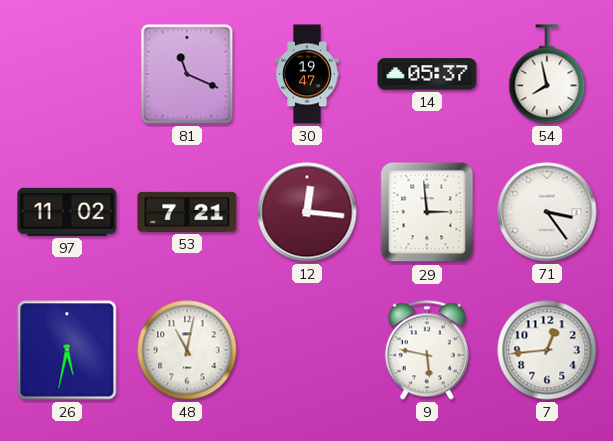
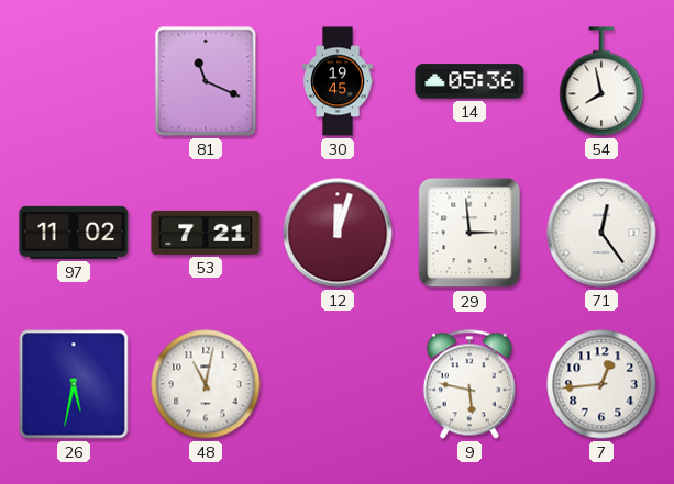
30: 19:47 -> 19:45
14: 05:37 -> 05:36
12: 12:16 -> 12:03
71: 3:24 -> 12:24
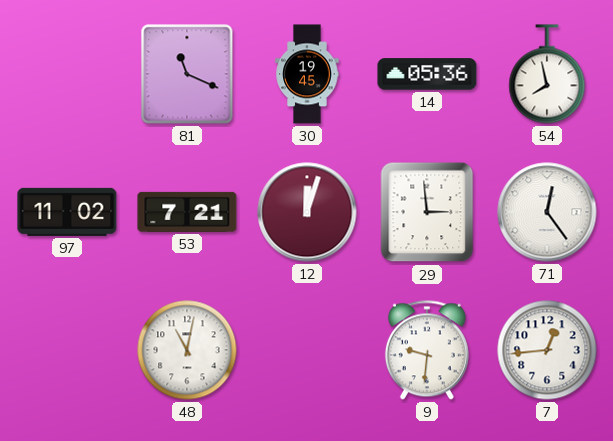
26: 5:32 -> none
9: 5:47 -> 9:31
